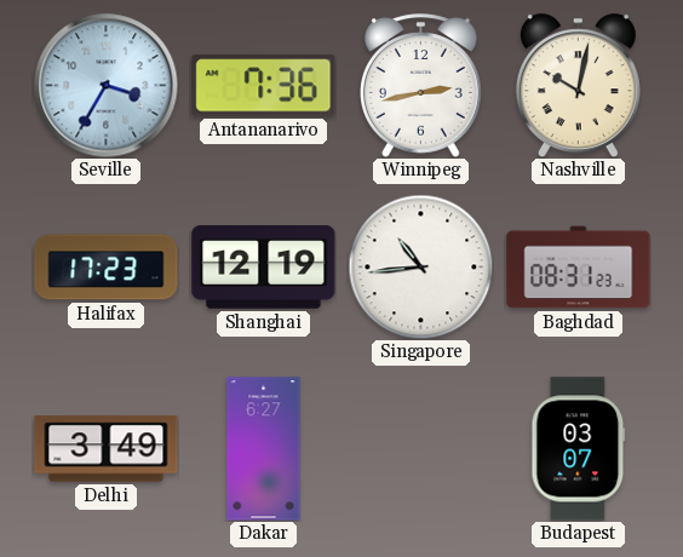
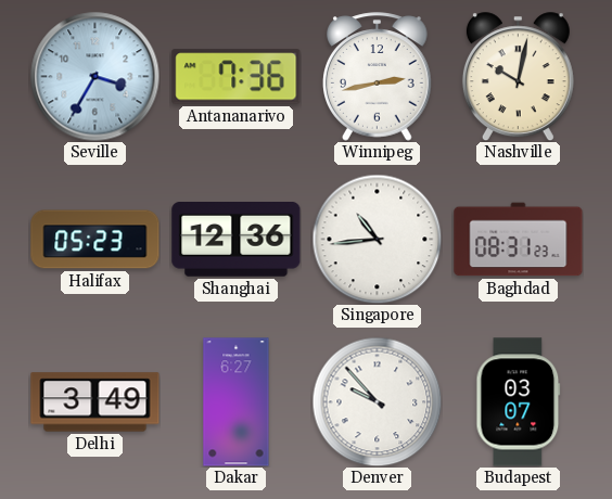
Halifax: 17:23 -> 05:23
Shanghai: 12:19 -> 12:36
Denver: none -> 9:53
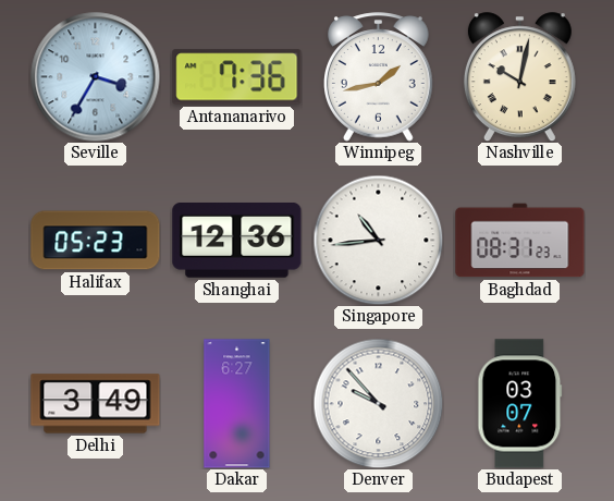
Winnipeg: 2:43 -> 1:43
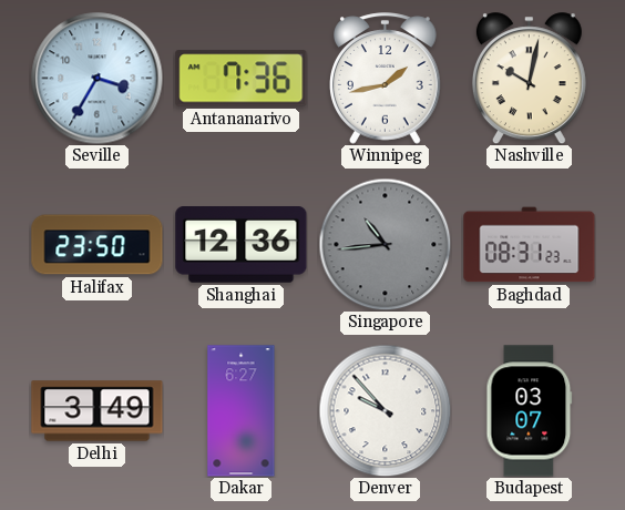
Halifax: 05:23 -> 23:50
Singapore dial: white -> grey
